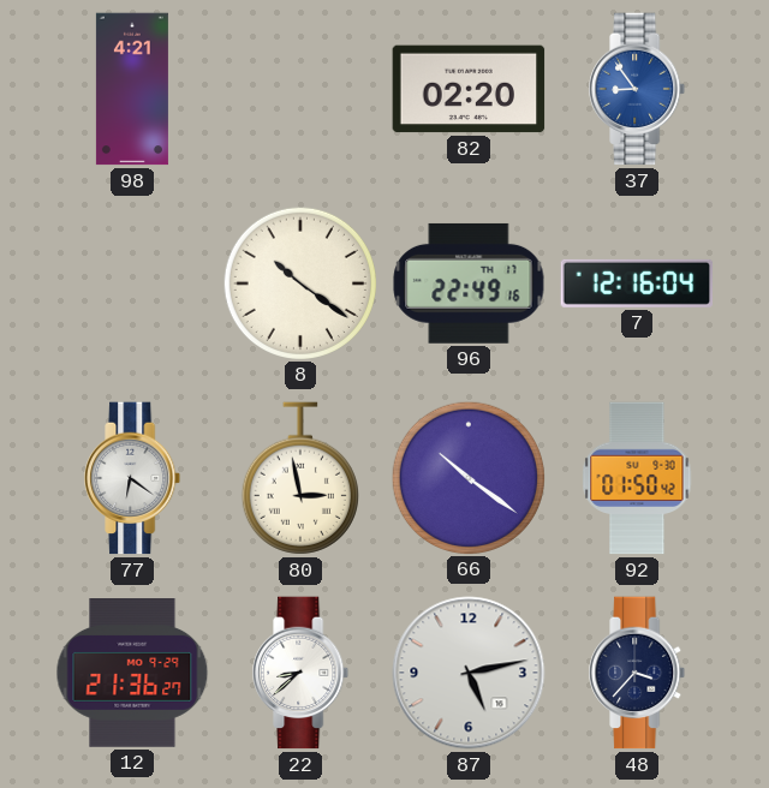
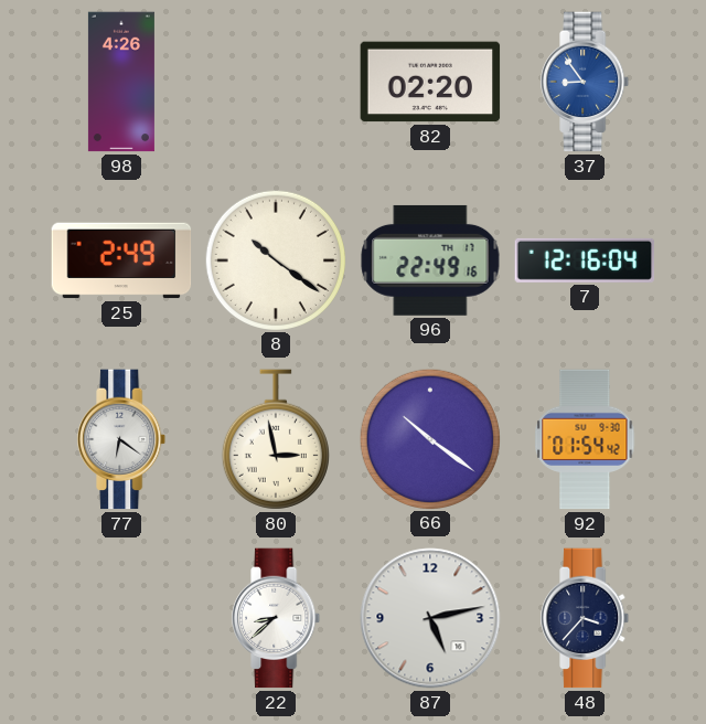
98: 4:21 -> 4:26
25: none -> 2:49
92: 01:50 -> 01:54
12: 21:36 -> none
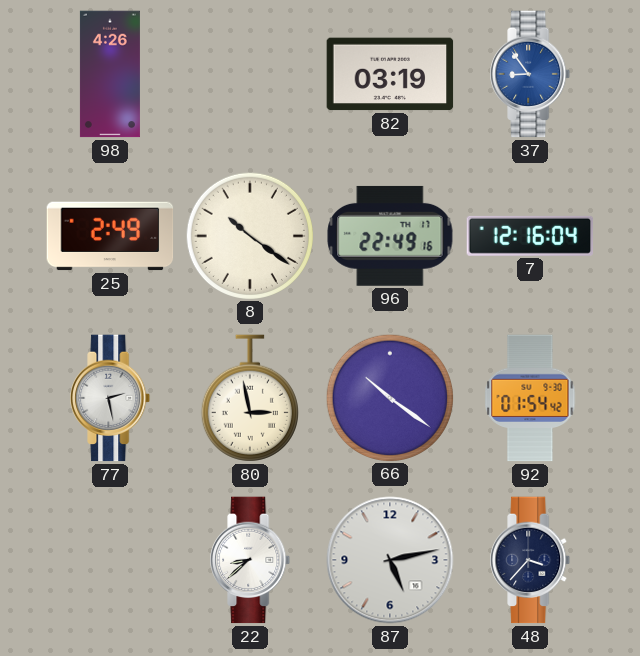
82: 02:20 -> 03:19
77: 6:21 -> 2:28
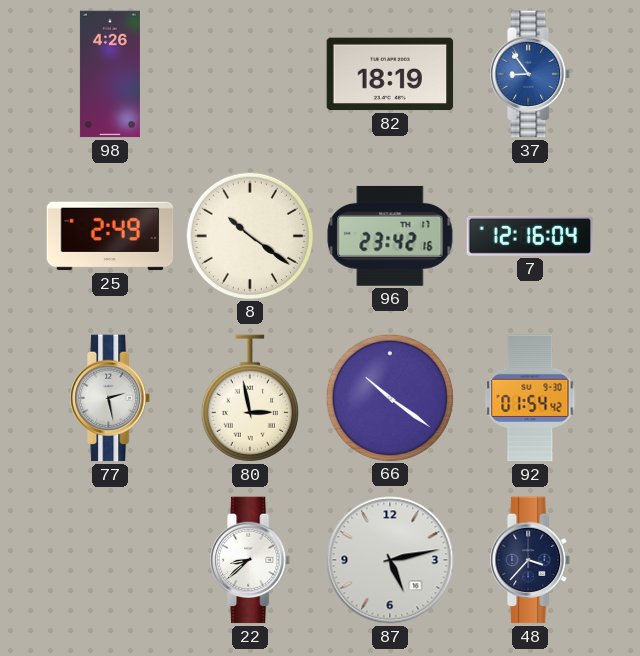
82: 03:19 -> 18:19
96: 22:49 -> 23:42
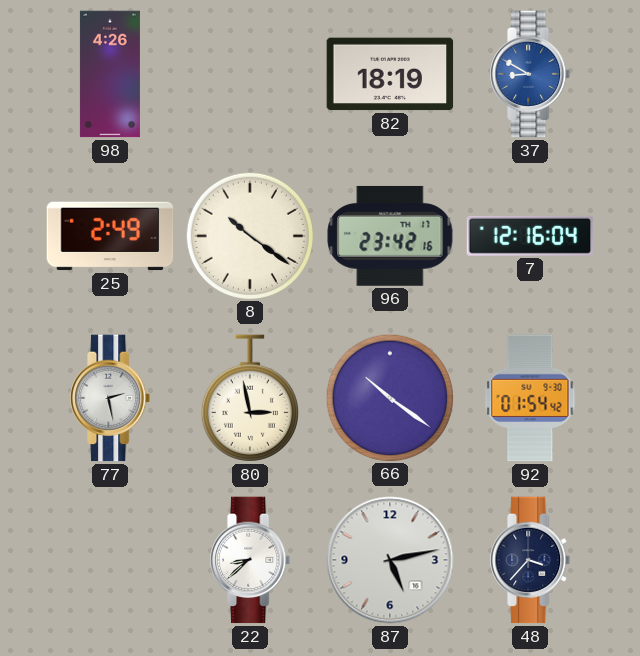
37: 8:54 -> 8:50
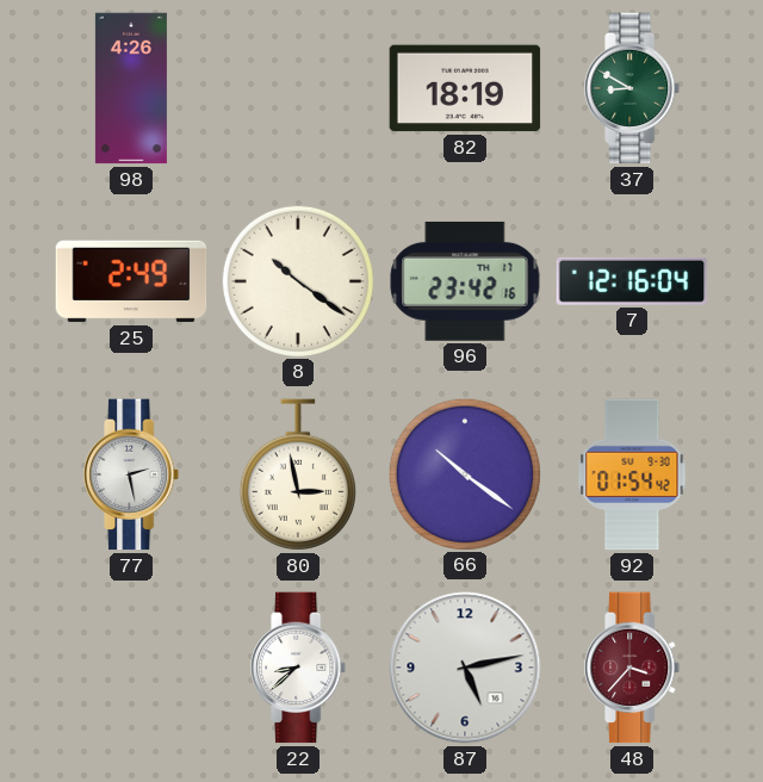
37 dial: blue -> green
48 dial: navy -> burgundy
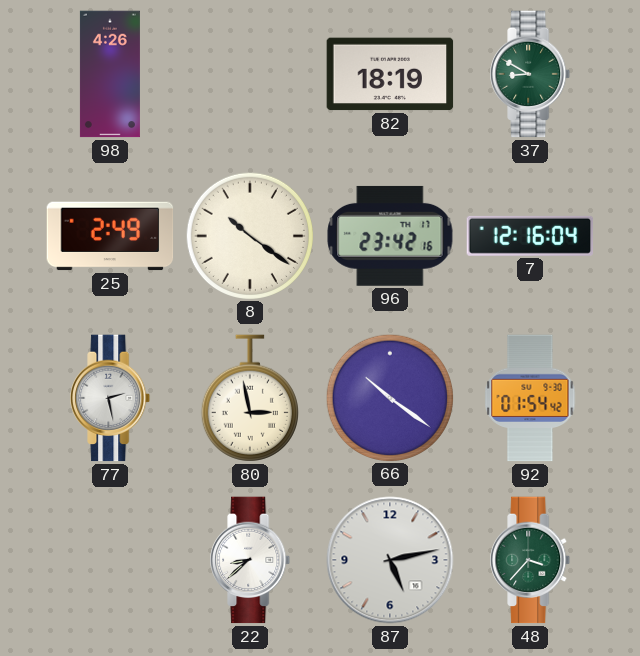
48 dial: burgundy -> green
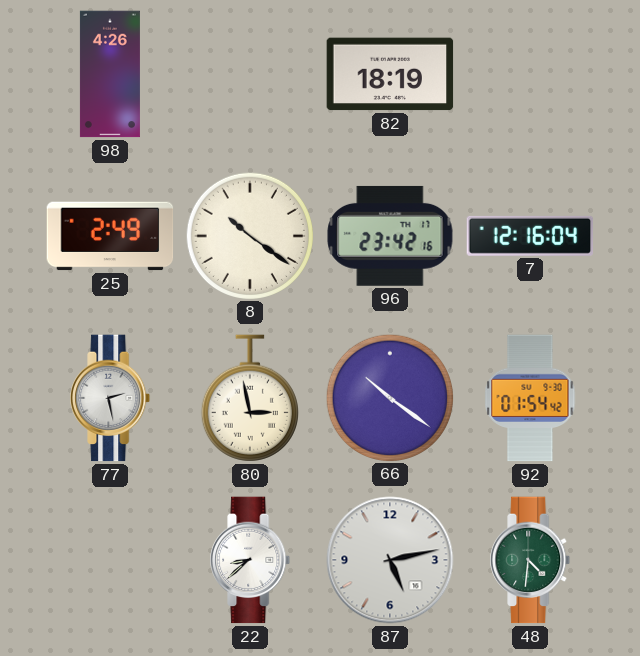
37: 8:50 -> none
48: 3:37 -> 4:31
